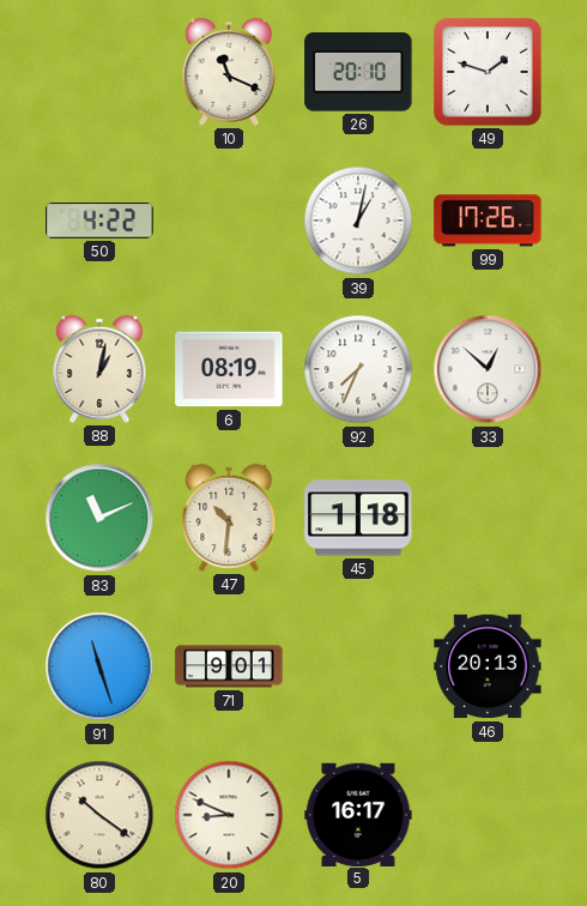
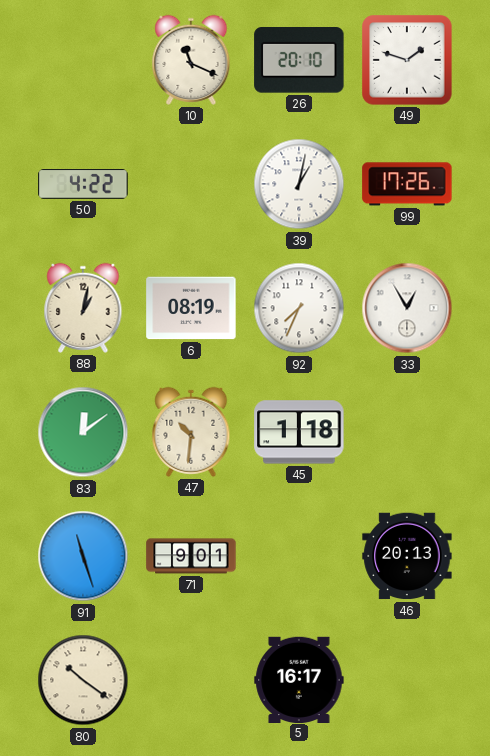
33: 12:52 -> 12:55
83: 11:11 -> 12:09
20: 8:49 -> none
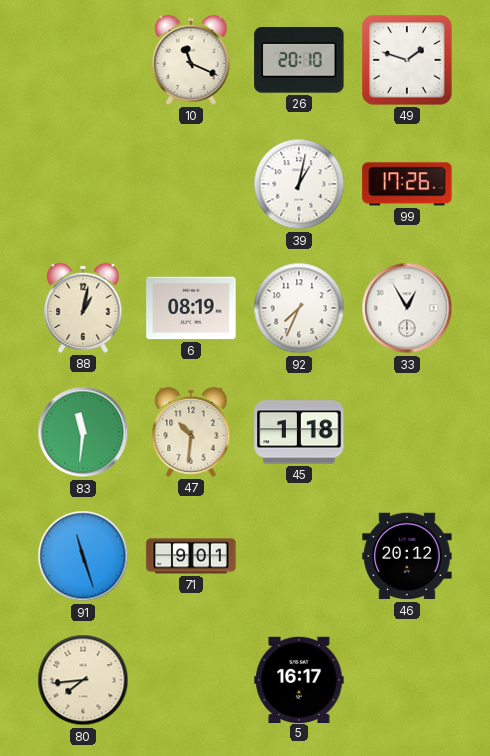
50: 4:22 -> none
83: 12:09 -> 11:31
46: 20:13 -> 20:12
80: 10:21 -> 7:44
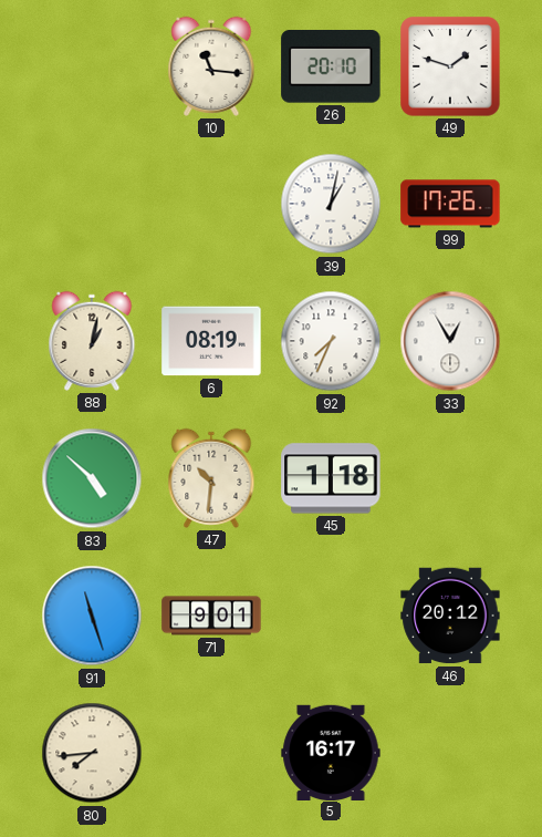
10: 11:19 -> 11:16
83: 11:31 -> 4:52
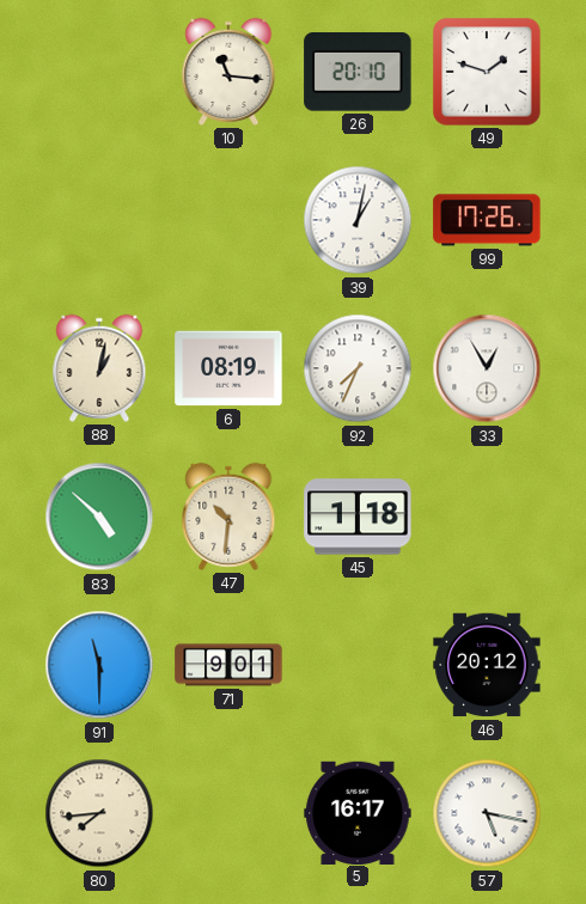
91: 11:27 -> 11:30
57: none -> 5:17
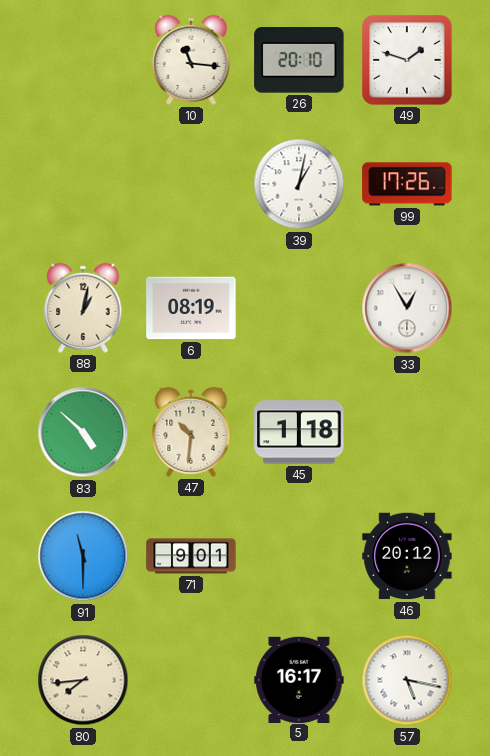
92: 7:34 -> none
